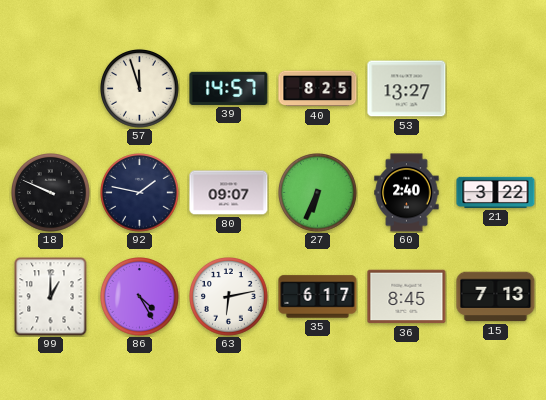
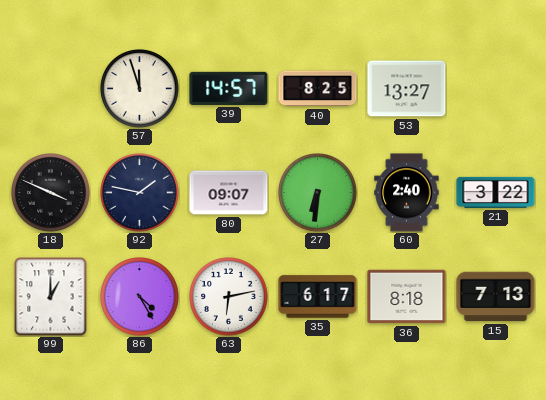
18: 9:49 -> 3:49
27: 6:34 -> 6:31
36: 8:45 -> 8:18
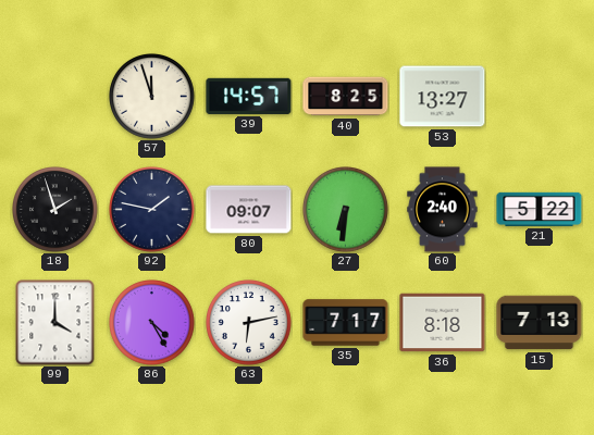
18: 3:49 -> 1:57
21: 3:22 -> 5:22
99: 1:00 -> 4:00
35: 6:17 -> 7:17
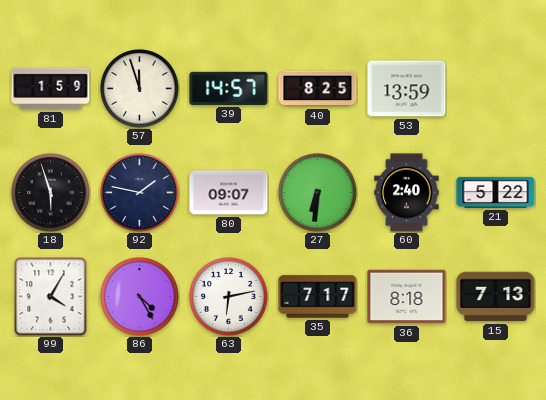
81: none -> 1:59
53: 13:27 -> 13:59
18: 1:57 -> 5:57
99: 4:00 -> 4:05
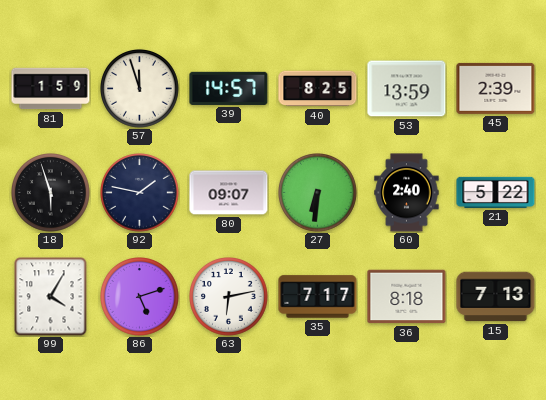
45: none -> 2:39
86: 4:25 -> 5:12
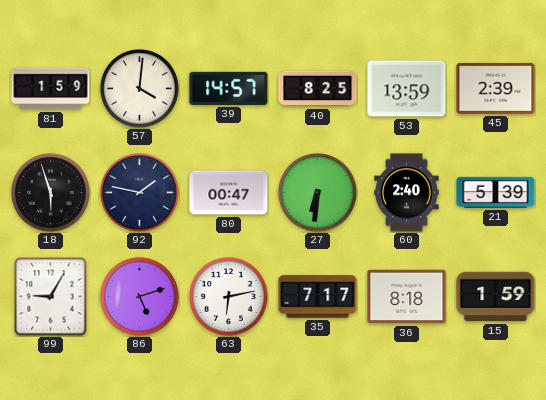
57: 11:57 -> 4:01
80: 09:07 -> 00:47
21: 5:22 -> 5:39
99: 4:05 -> 9:05
15: 7:13 -> 1:59
